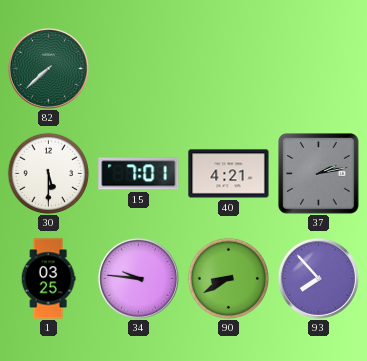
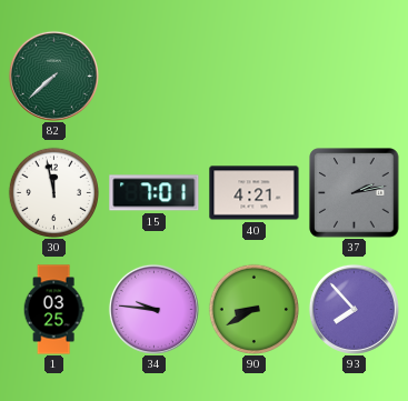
30: 5:30 -> 11:58
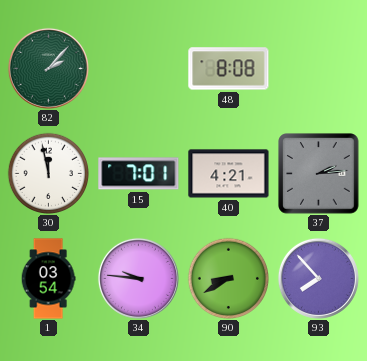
82: 7:38 -> 2:07
48: none -> 8:08
37: 2:13 -> 2:14
1: 03:25 -> 03:54
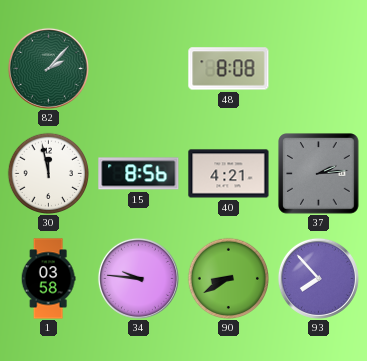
15: 7:01 -> 8:56
1: 03:54 -> 03:58
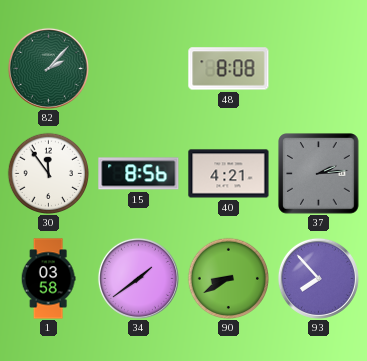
30: 11:58 -> 11:54
34: 9:46 -> 1:39
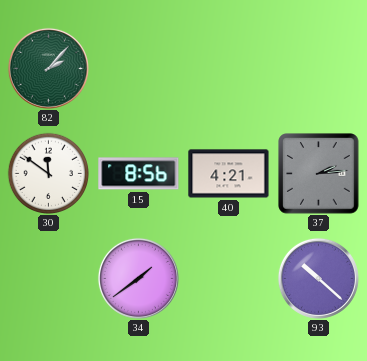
48: 8:08 -> none
30: 11:54 -> 11:51
1: 03:58 -> none
90: 8:40 -> none
93: 7:53 -> 10:22
